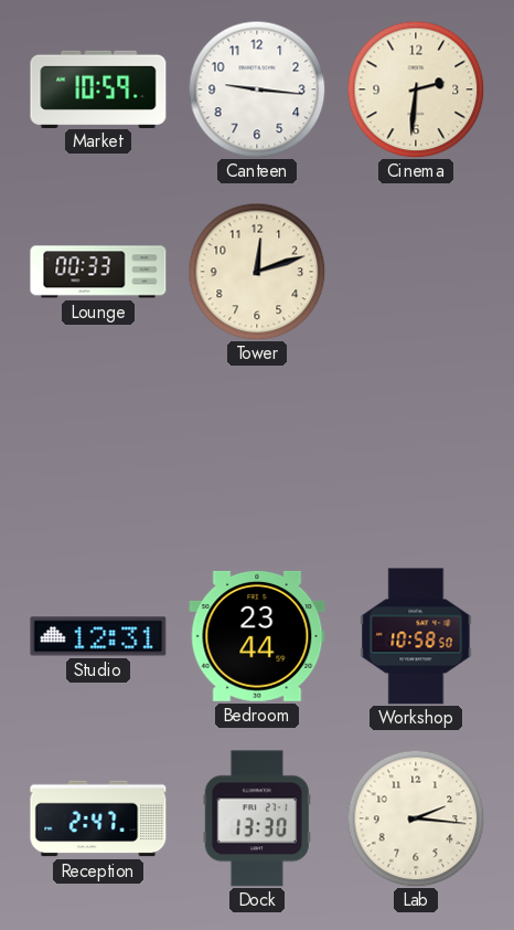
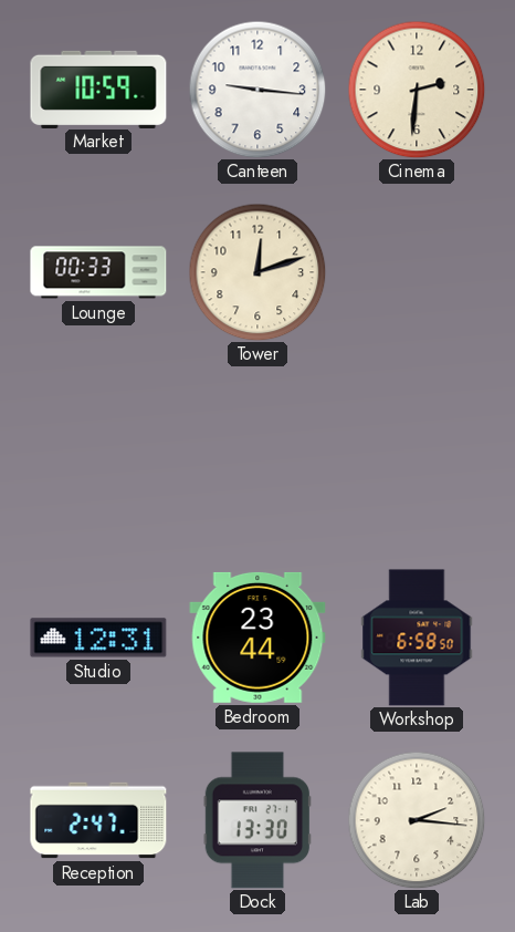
Workshop: 10:58 -> 6:58
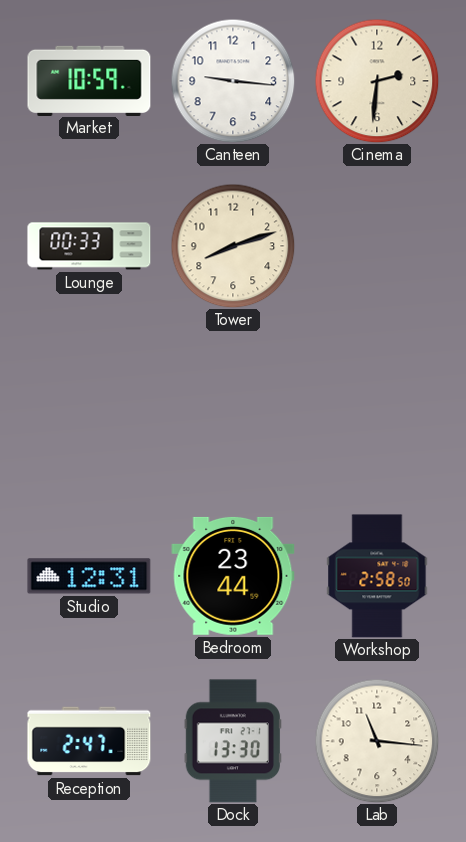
Tower: 12:12 -> 8:12
Workshop: 6:58 -> 2:58
Lab: 2:16 -> 11:16
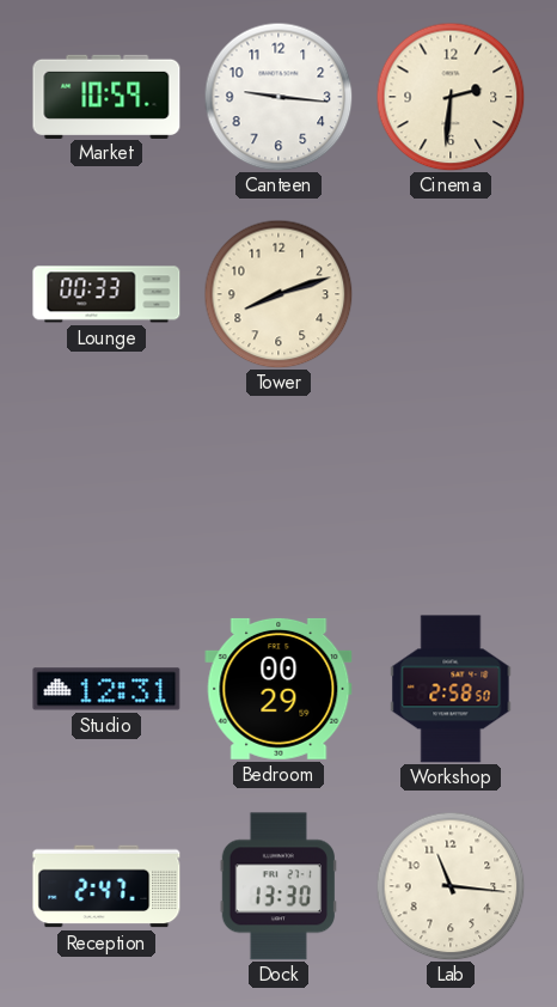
Bedroom: 23:44 -> 00:29
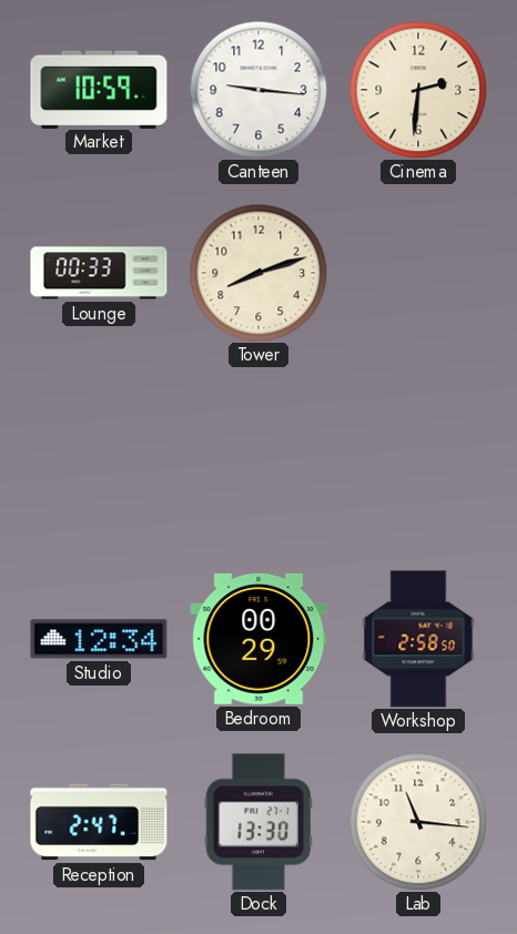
Studio: 12:31 -> 12:34
